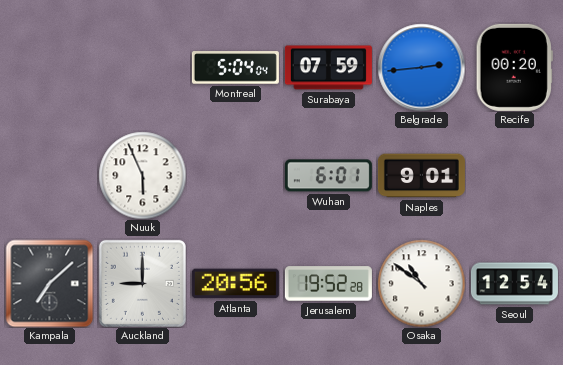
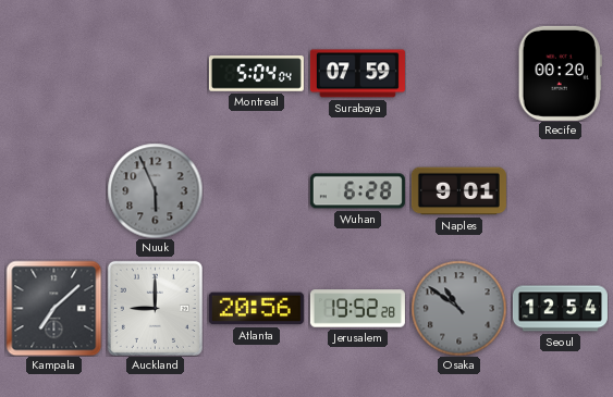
Belgrade: 2:44 -> none
Nuuk dial: white -> grey
Wuhan: 6:01 -> 6:28
Osaka dial: white -> grey
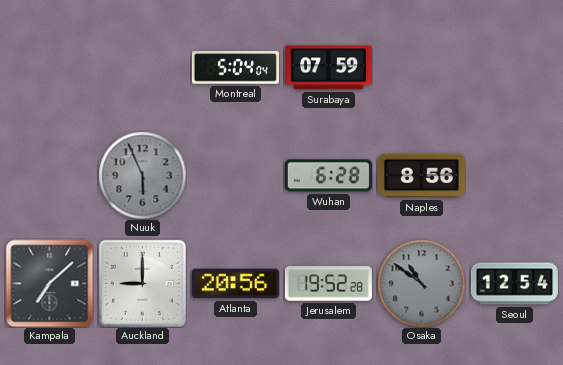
Recife: 00:20 -> none
Naples: 9:01 -> 8:56
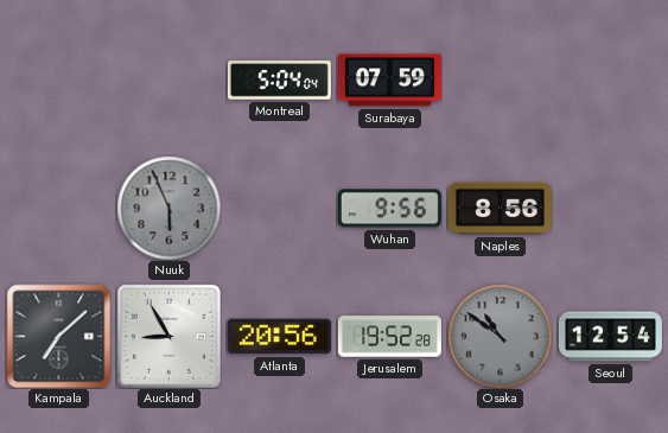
Wuhan: 6:28 -> 9:56
Auckland: 9:00 -> 8:55
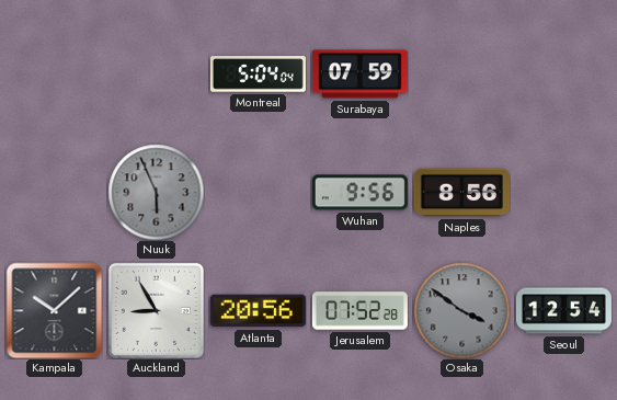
Kampala: 7:08 -> 10:08
Jerusalem: 19:52 -> 07:52
Osaka: 10:51 -> 3:51
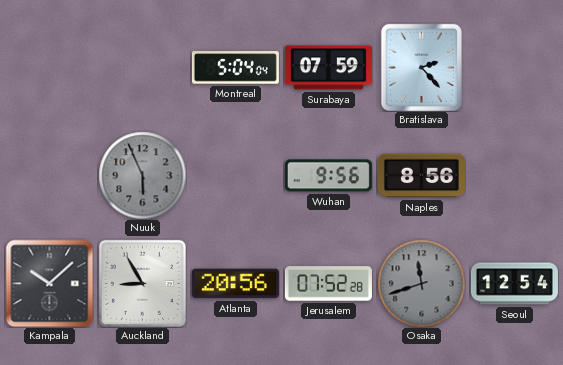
Bratislava: none -> 2:23
Osaka: 3:51 -> 11:42
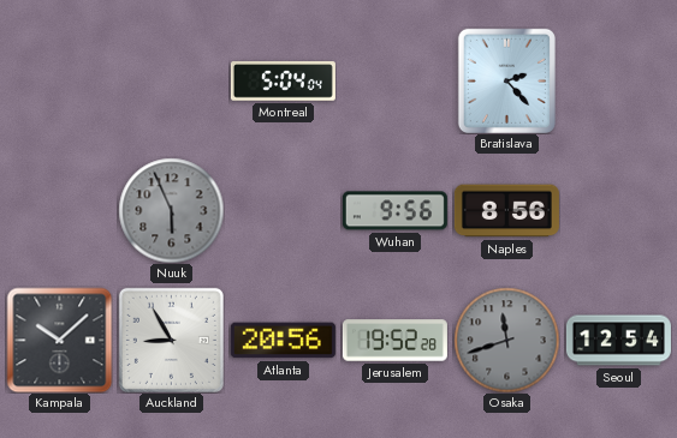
Surabaya: 07:59 -> none
Jerusalem: 07:52 -> 19:52
